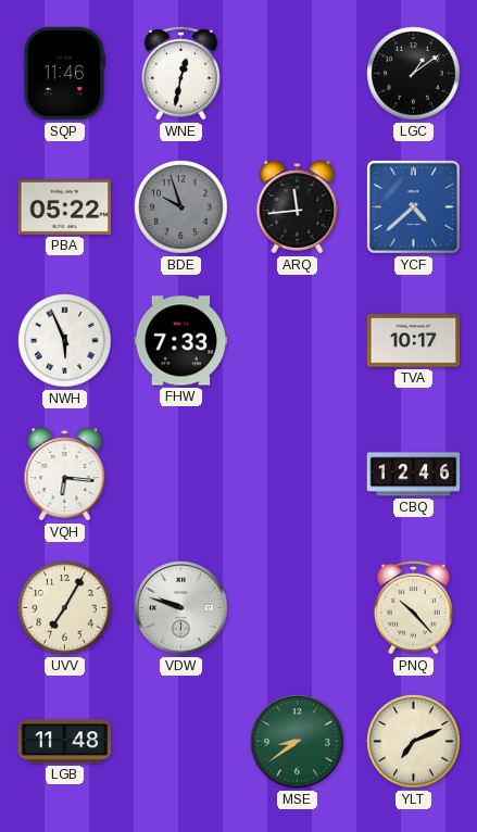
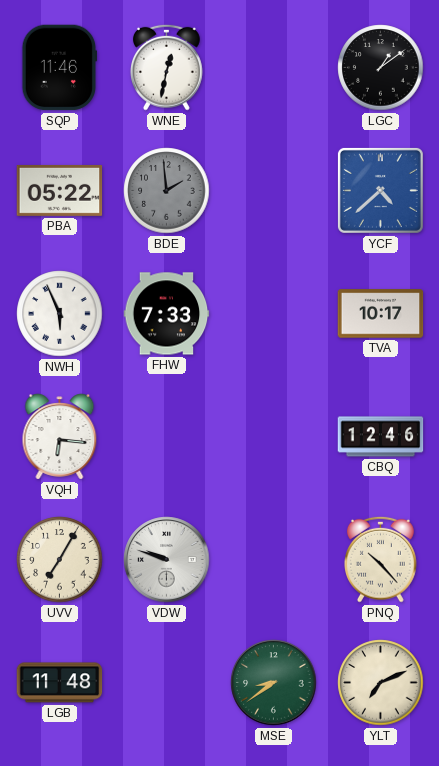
BDE: 9:57 -> 1:59
ARQ: 11:44 -> none
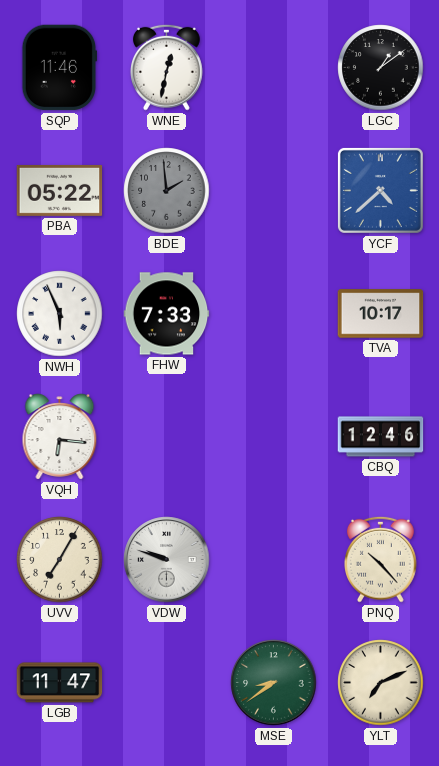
LGB: 11:48 -> 11:47
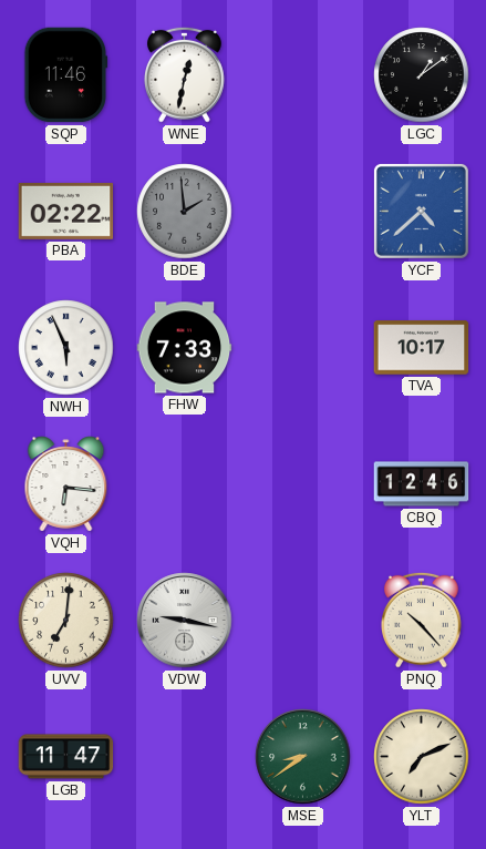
PBA: 05:22 -> 02:22
UVV: 7:05 -> 7:01
VDW: 9:48 -> 9:17
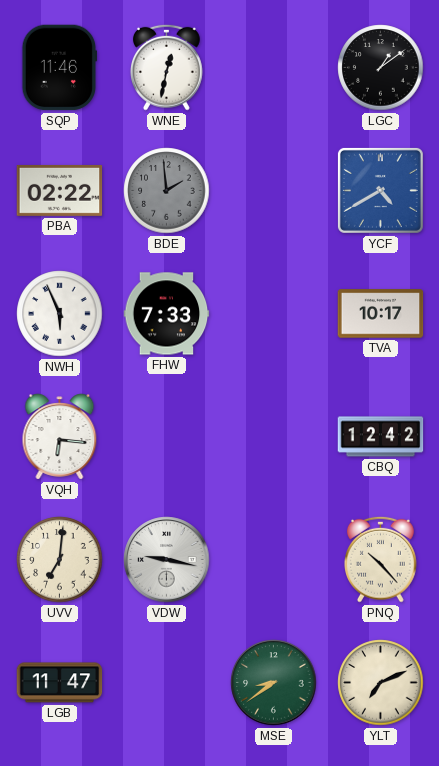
YCF: 4:38 -> 4:40
CBQ: 12:46 -> 12:42
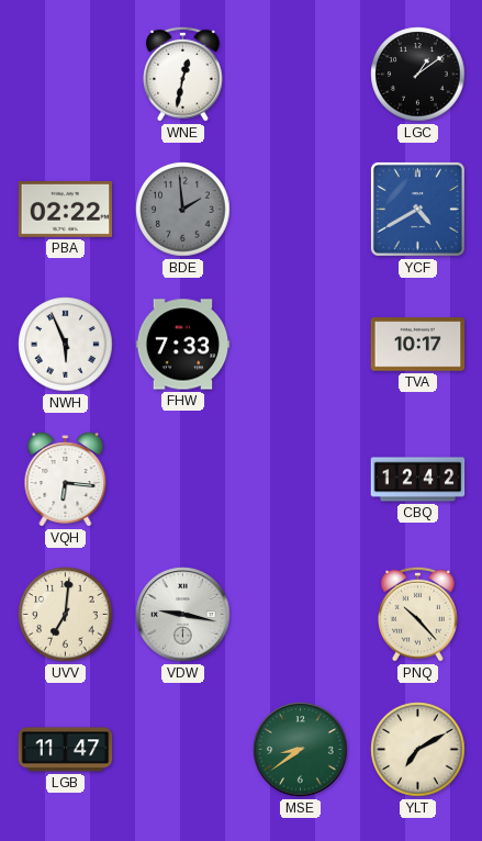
SQP: 11:46 -> none
YLT: 7:11 -> 7:10
